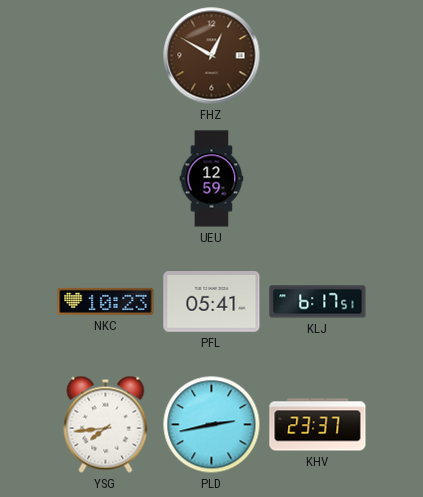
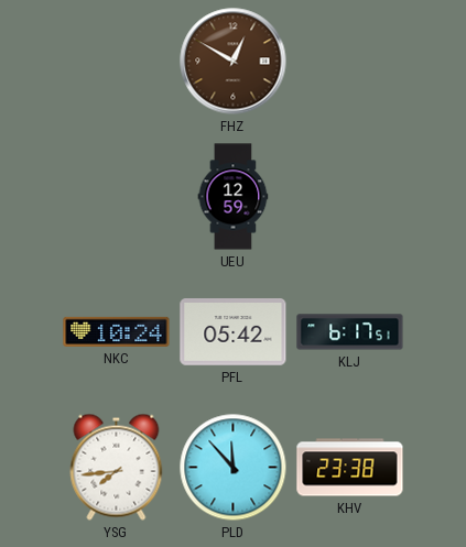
NKC: 10:23 -> 10:24
PFL: 05:41 -> 05:42
PLD: 2:43 -> 11:53
KHV: 23:37 -> 23:38
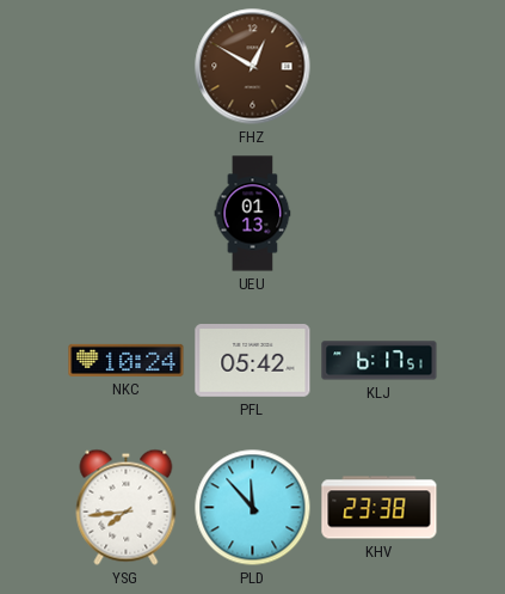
UEU: 12:59 -> 01:13
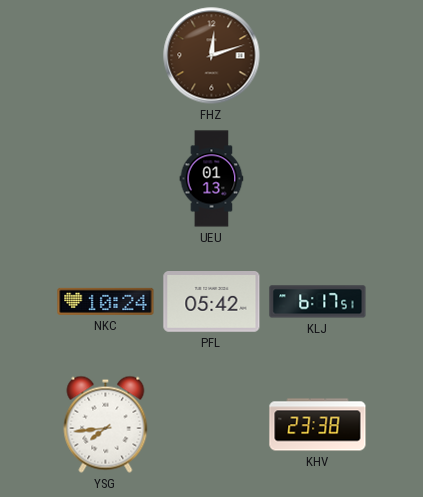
FHZ: 12:50 -> 12:12
PLD: 11:53 -> none
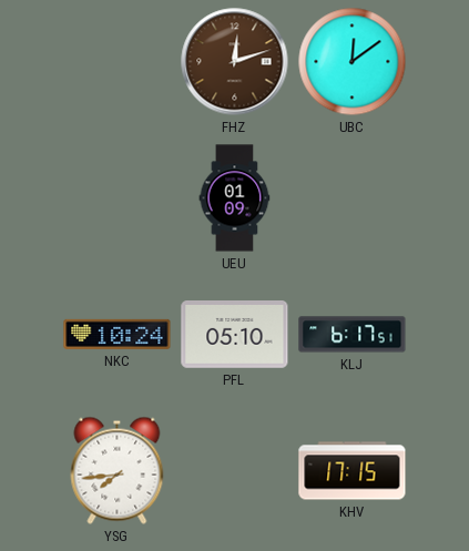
UBC: none -> 12:09
UEU: 01:13 -> 01:09
PFL: 05:42 -> 05:10
KHV: 23:38 -> 17:15
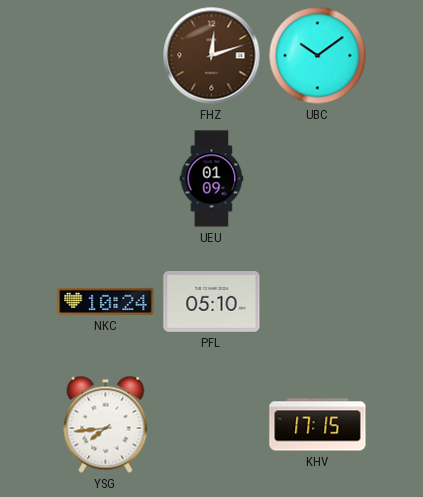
UBC: 12:09 -> 10:09
KLJ: 6:17 -> none
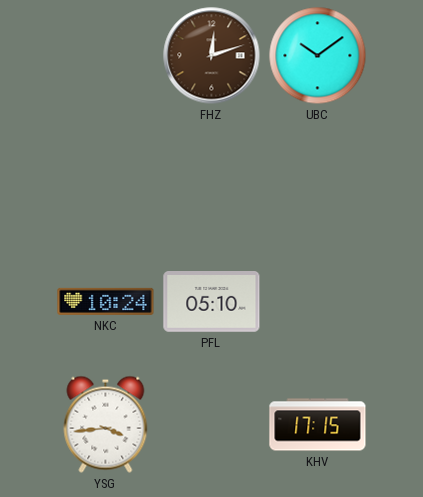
UEU: 01:09 -> none
YSG: 7:44 -> 3:44
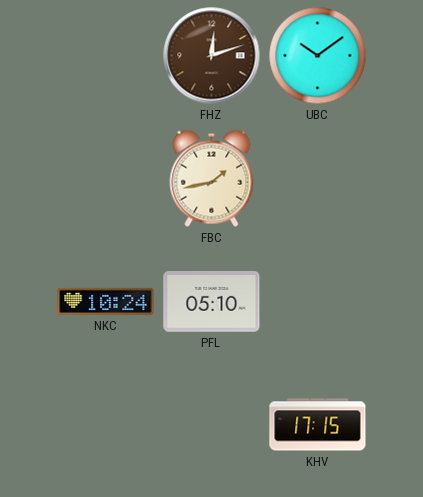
FBC: none -> 1:43
YSG: 3:44 -> none
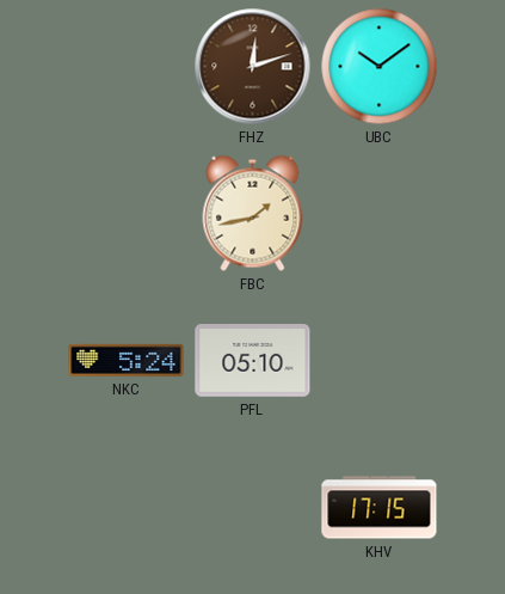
NKC: 10:24 -> 5:24
